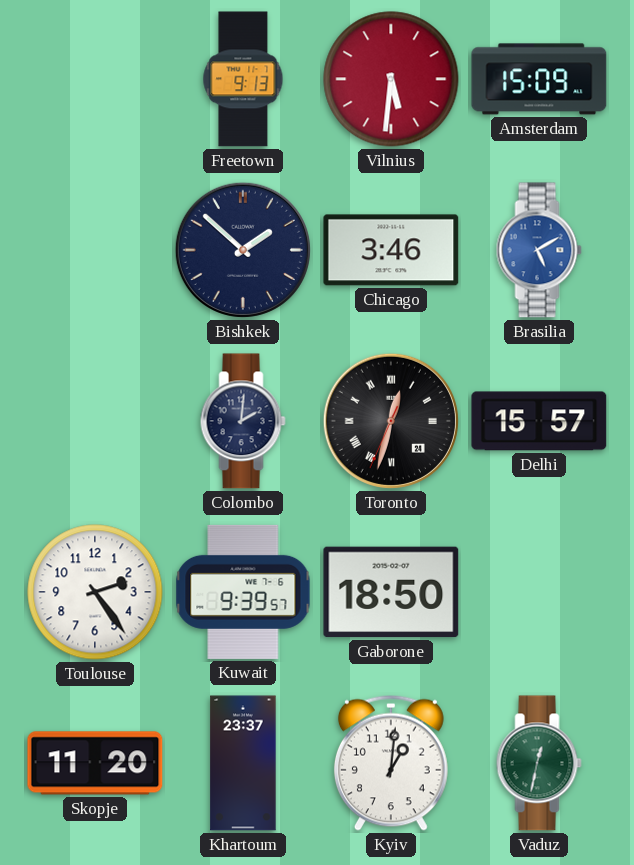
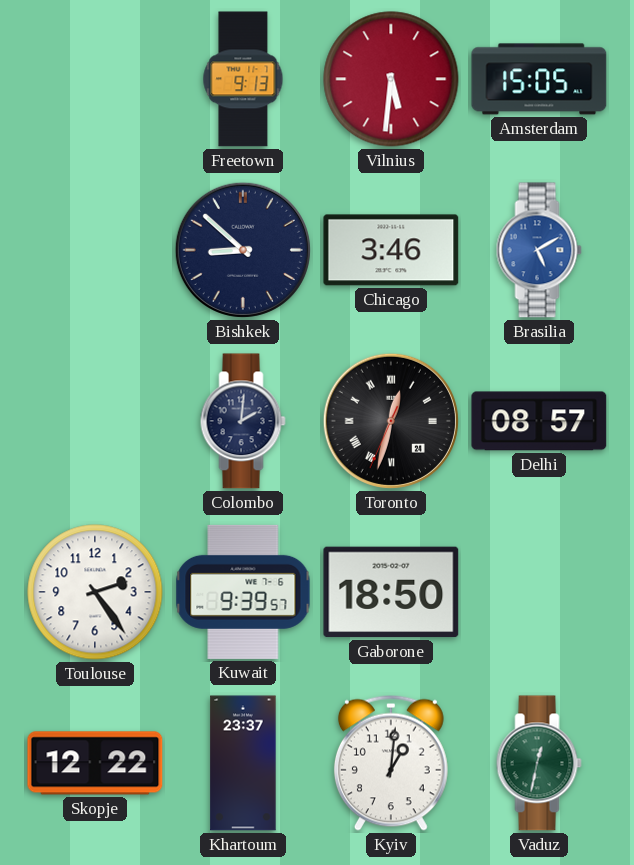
Amsterdam: 15:09 -> 15:05
Bishkek: 1:52 -> 8:52
Delhi: 15:57 -> 08:57
Skopje: 11:20 -> 12:22
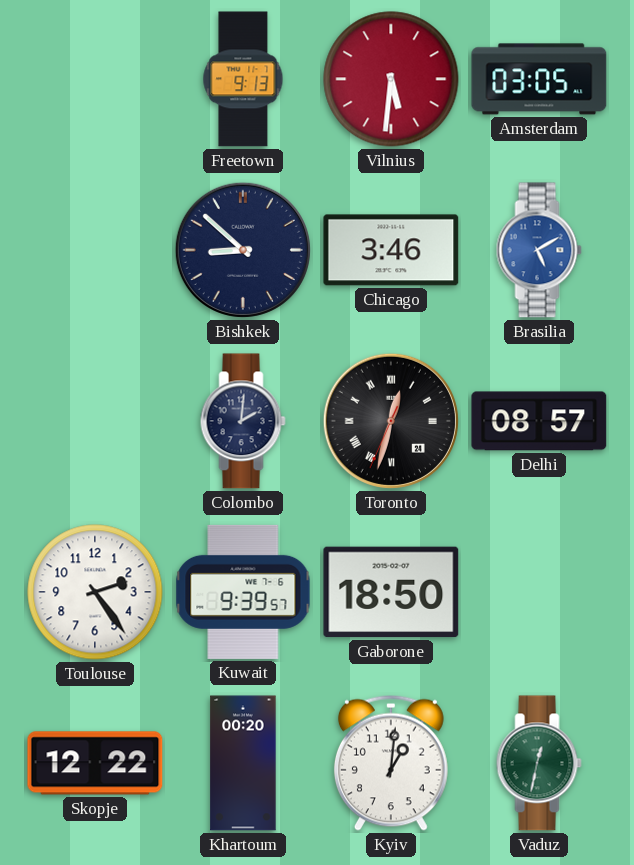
Amsterdam: 15:05 -> 03:05
Khartoum: 23:37 -> 00:20
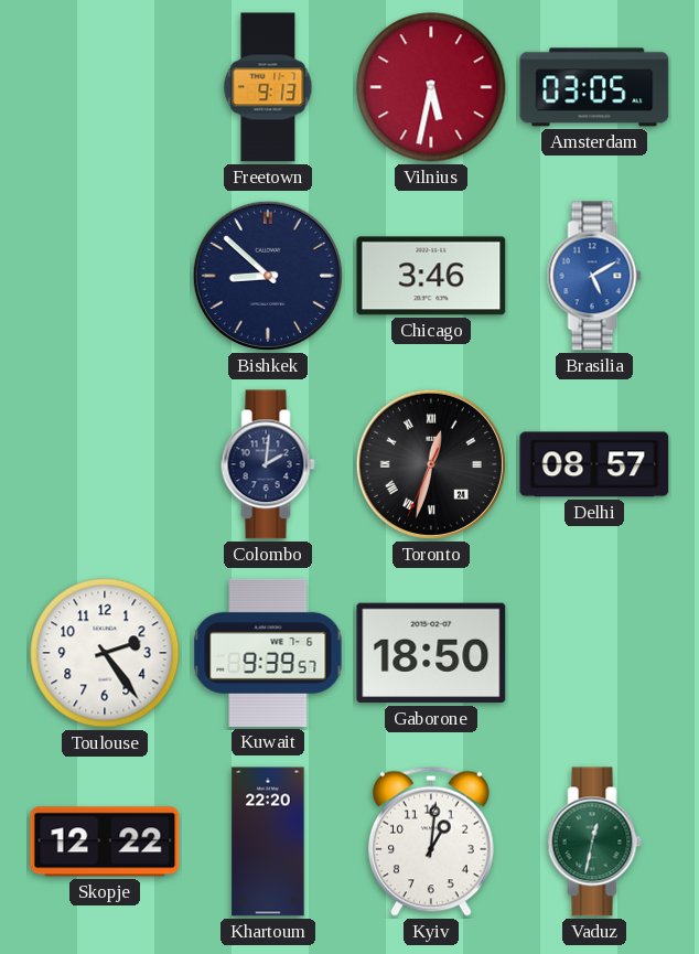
Vilnius: 5:31 -> 5:32
Khartoum: 00:20 -> 22:20
